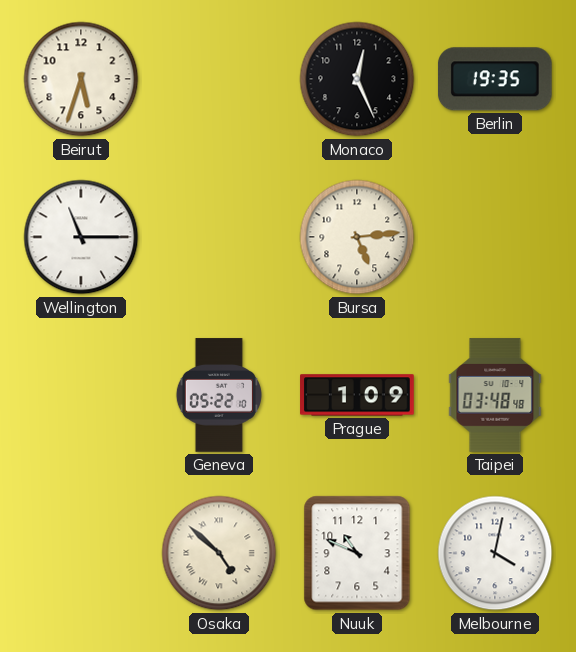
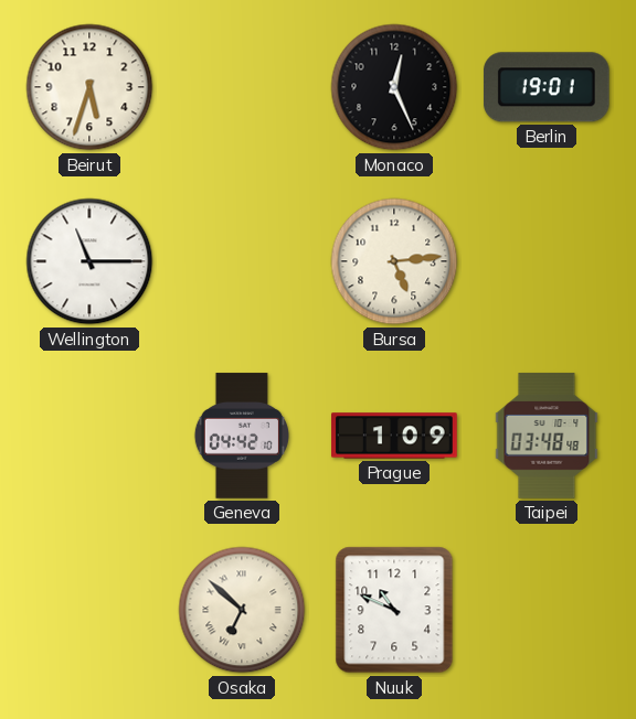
Berlin: 19:35 -> 19:01
Geneva: 05:22 -> 04:42
Osaka: 4:52 -> 6:52
Melbourne: 4:02 -> none
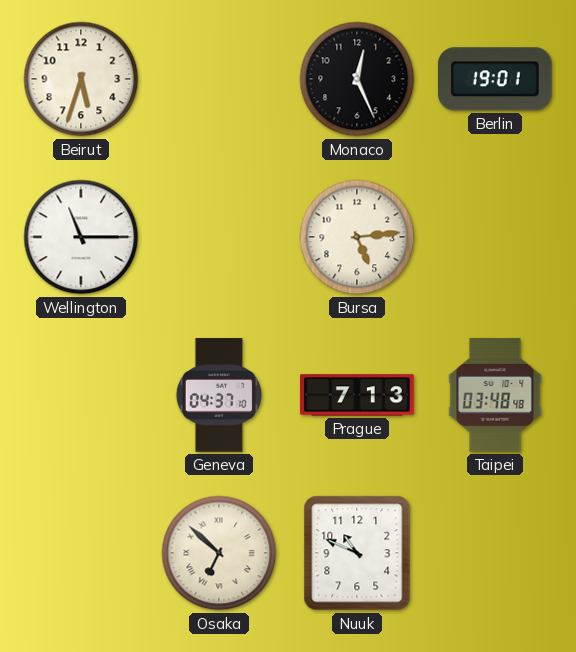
Geneva: 04:42 -> 04:37
Prague: 1:09 -> 7:13
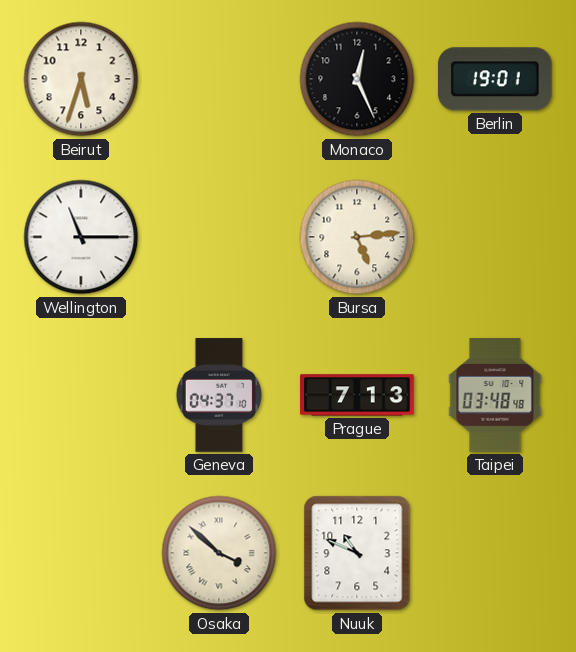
Osaka: 6:52 -> 3:52
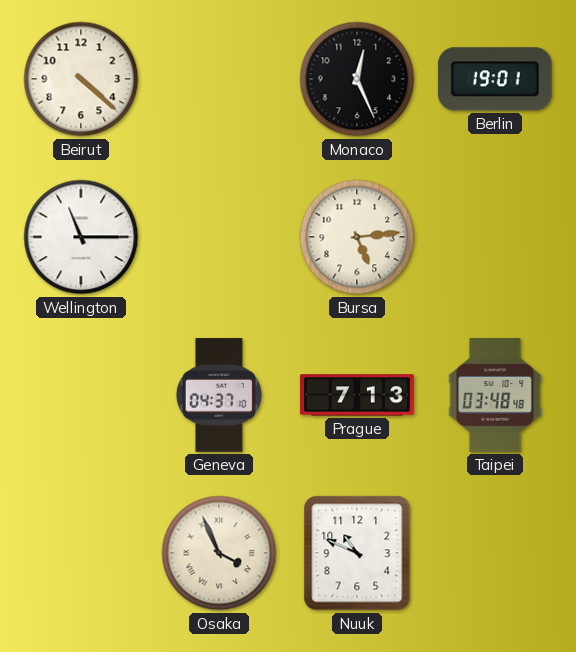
Beirut: 5:33 -> 4:22
Osaka: 3:52 -> 3:56
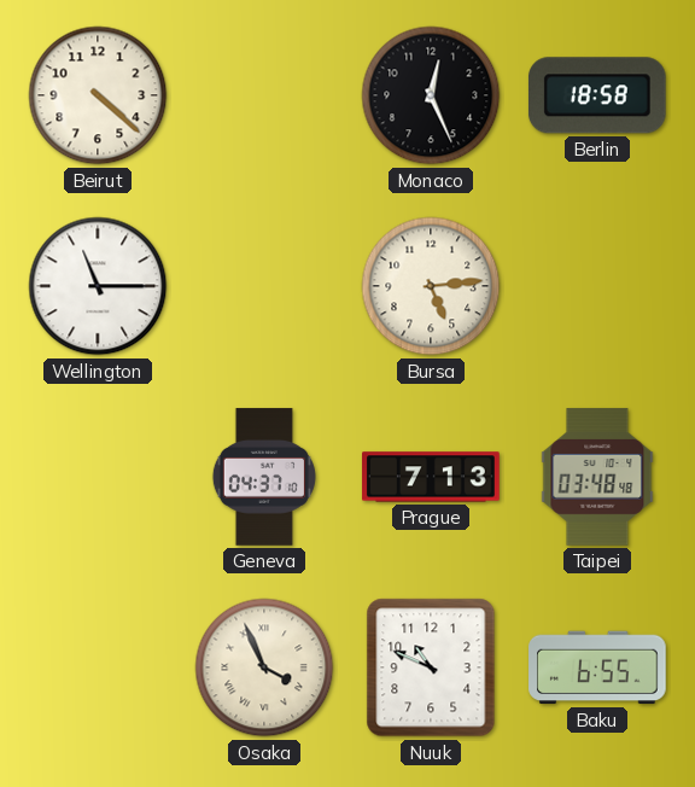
Berlin: 19:01 -> 18:58
Baku: none -> 6:55
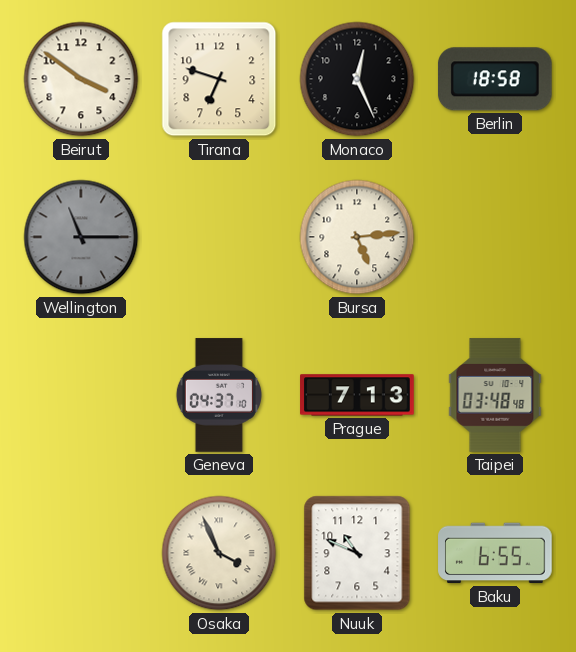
Beirut: 4:22 -> 3:51
Tirana: none -> 6:48
Wellington dial: white -> grey
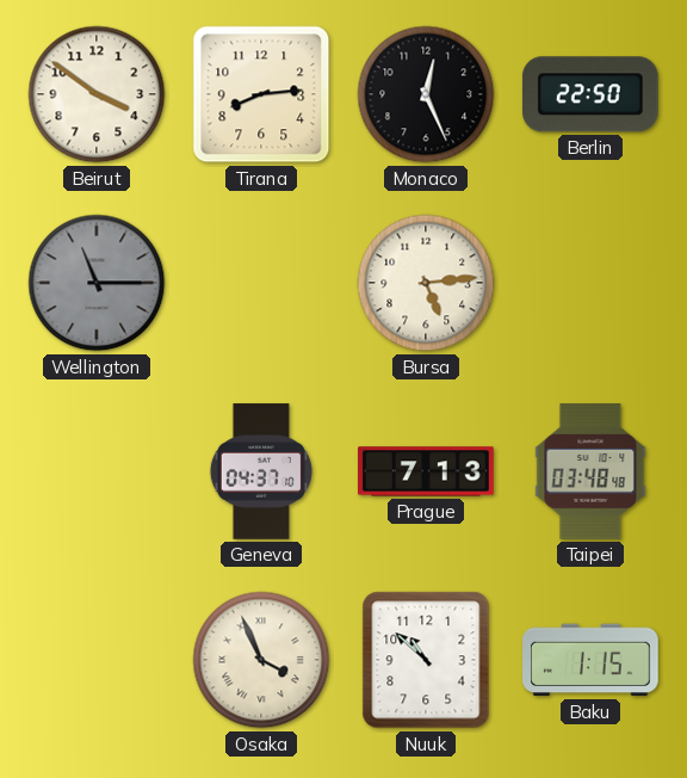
Tirana: 6:48 -> 8:14
Berlin: 18:58 -> 22:50
Nuuk: 10:49 -> 10:52
Baku: 6:55 -> 1:15
